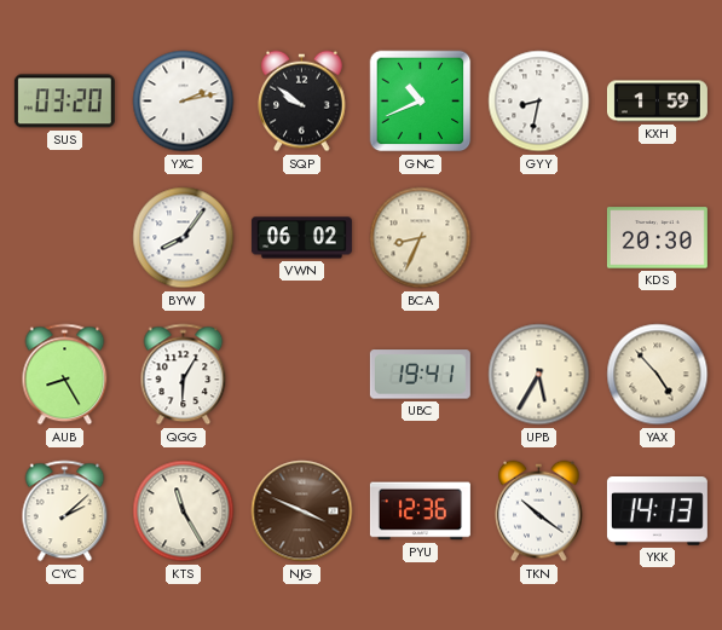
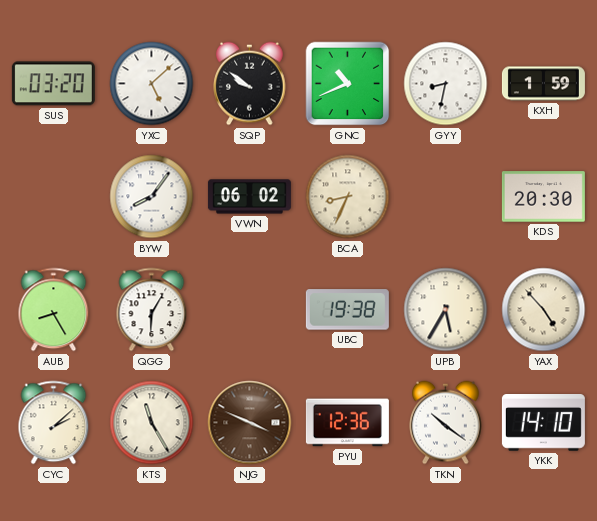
YXC: 2:13 -> 5:08
UBC: 19:41 -> 19:38
YKK: 14:13 -> 14:10
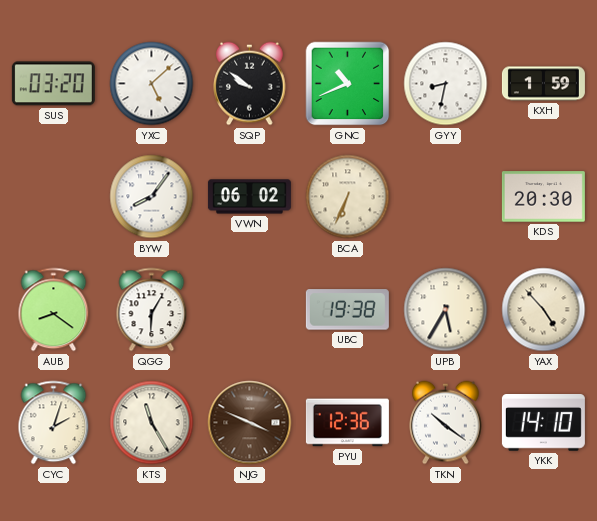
BCA: 8:34 -> 6:34
AUB: 8:25 -> 8:21
CYC: 2:08 -> 2:03
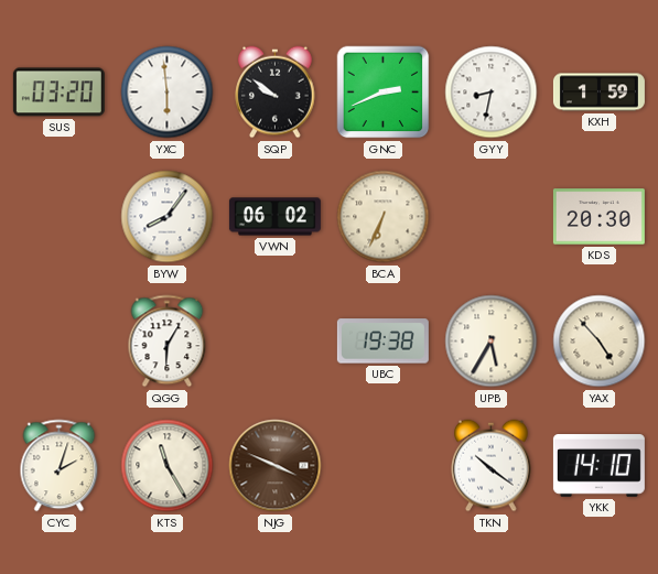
YXC: 5:08 -> 5:59
GNC: 10:41 -> 2:41
AUB: 8:21 -> none
PYU: 12:36 -> none
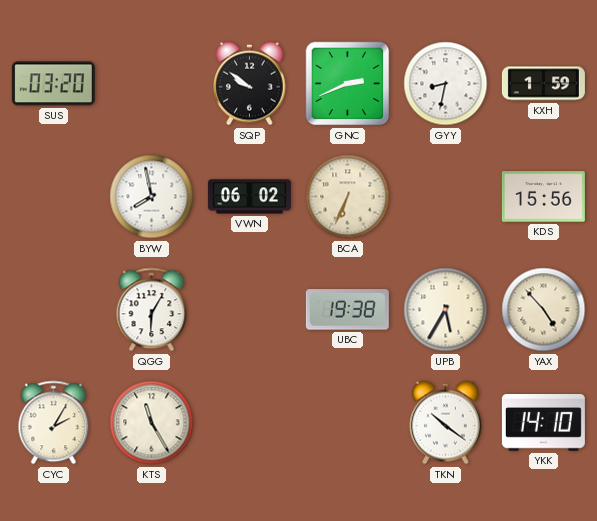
YXC: 5:59 -> none
BYW: 8:06 -> 7:58
KDS: 20:30 -> 15:56
CYC: 2:03 -> 2:05
NJG: 3:49 -> none
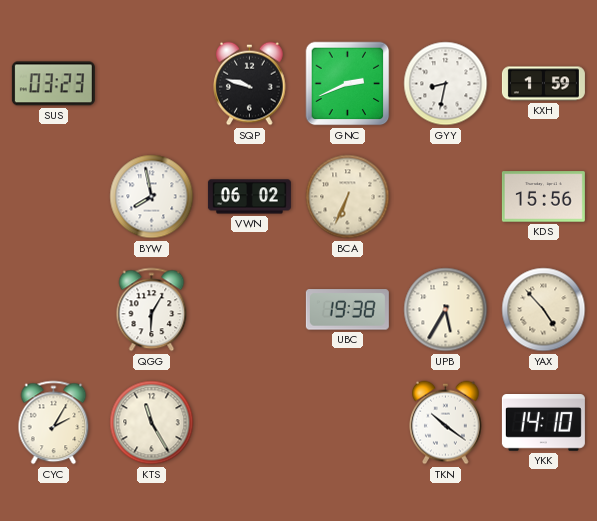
SUS: 03:20 -> 03:23
SQP: 9:51 -> 9:48
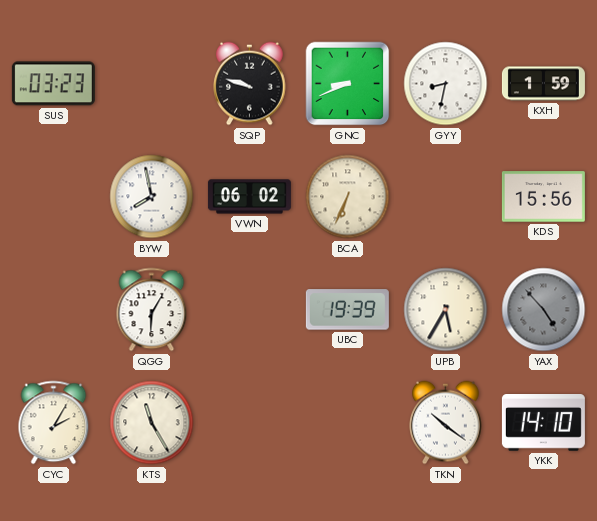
GNC: 2:41 -> 8:41
UBC: 19:38 -> 19:39
YAX dial: cream -> grey
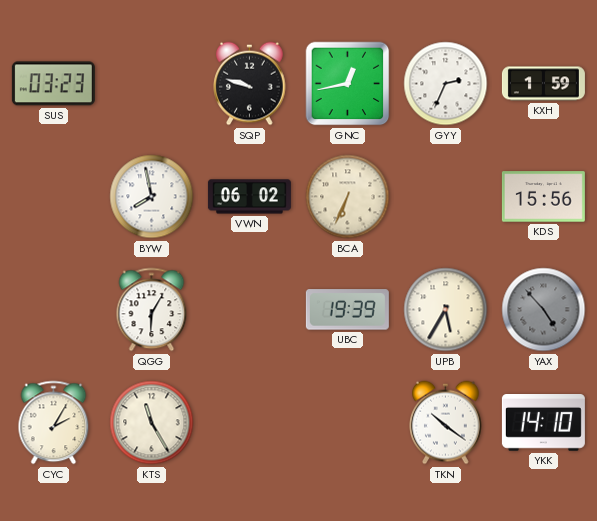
GNC: 8:41 -> 12:43
GYY: 8:32 -> 2:34
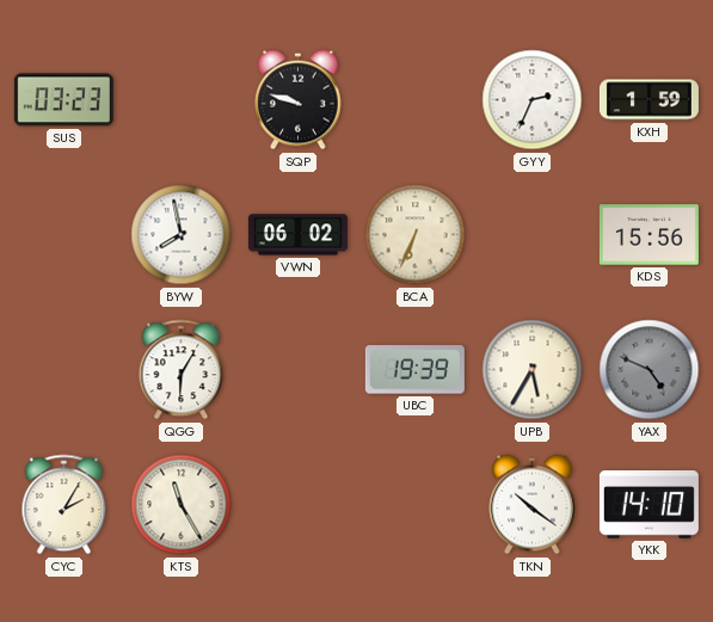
GNC: 12:43 -> none
YAX: 4:53 -> 4:49
